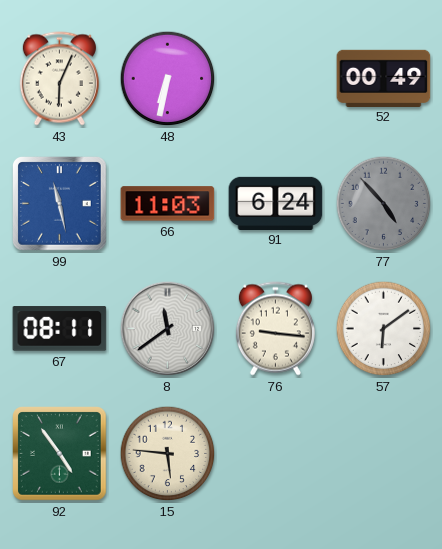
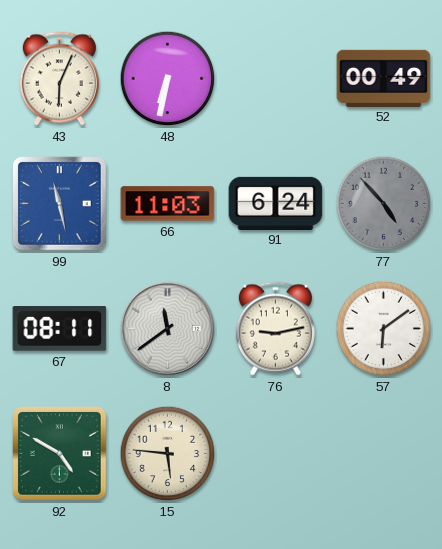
76: 9:16 -> 9:13
92: 4:54 -> 4:50
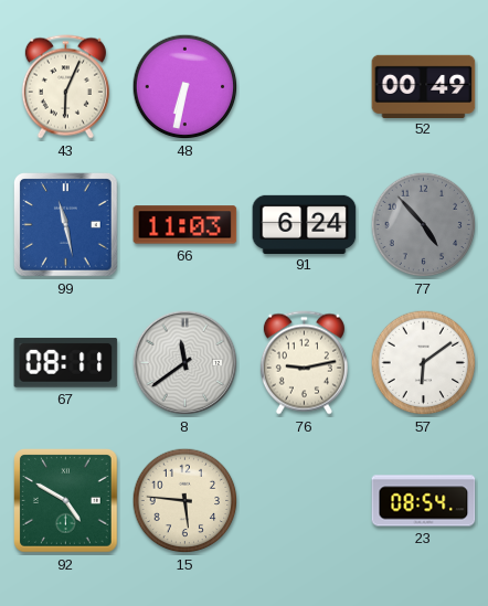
23: none -> 08:54
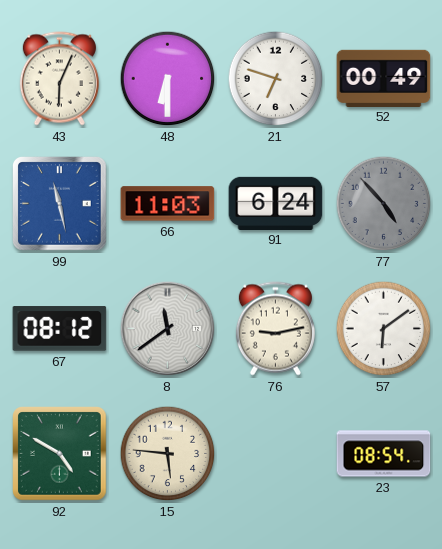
48: 6:32 -> 6:30
21: none -> 6:48
67: 08:11 -> 08:12
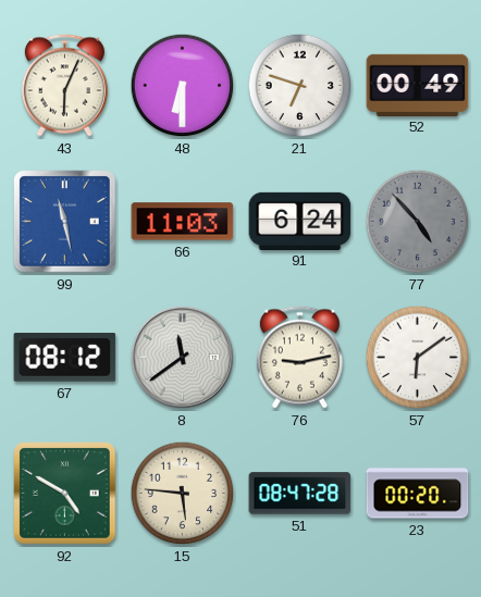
51: none -> 08:47
23: 08:54 -> 00:20
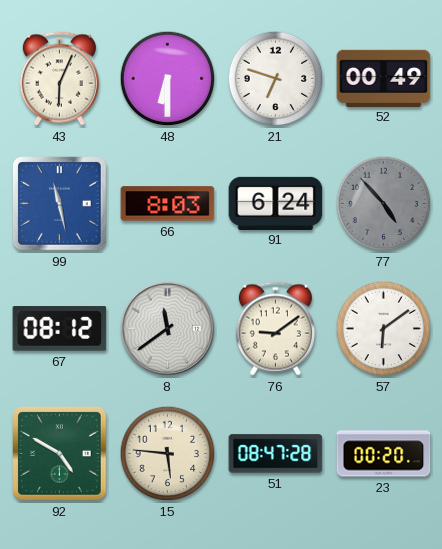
66: 11:03 -> 8:03
76: 9:13 -> 9:09
